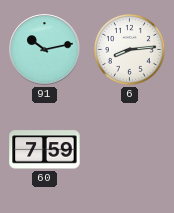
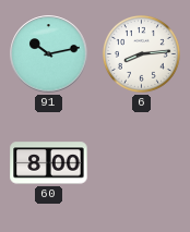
60: 7:59 -> 8:00
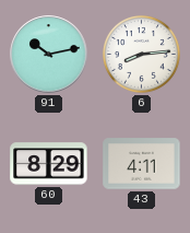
60: 8:00 -> 8:29
43: none -> 4:11
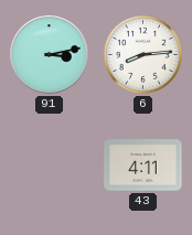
91: 10:13 -> 3:13
60: 8:29 -> none
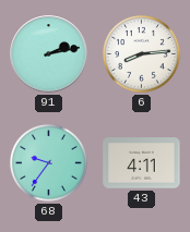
91: 3:13 -> 2:13
68: none -> 9:36
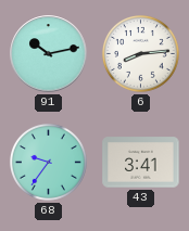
91: 2:13 -> 10:13
43: 4:11 -> 3:41
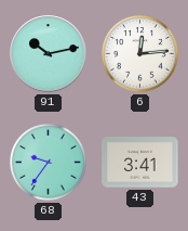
6: 8:14 -> 12:14
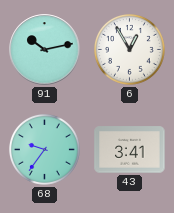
6: 12:14 -> 12:55
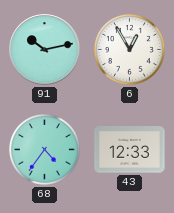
68: 9:36 -> 4:36
43: 3:41 -> 12:33
